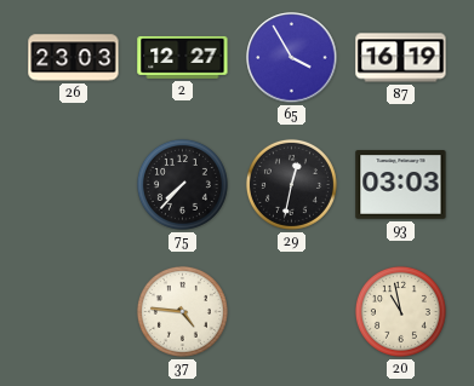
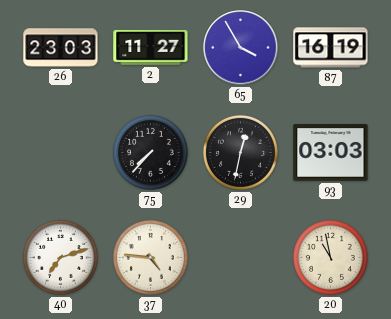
2: 12:27 -> 11:27
40: none -> 7:12
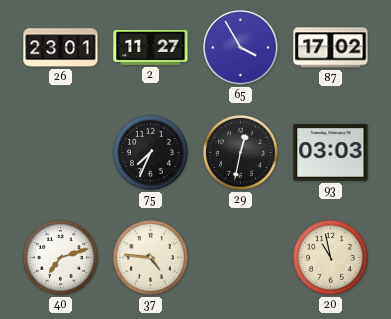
26: 23:03 -> 23:01
87: 16:19 -> 17:02
75: 7:37 -> 7:34
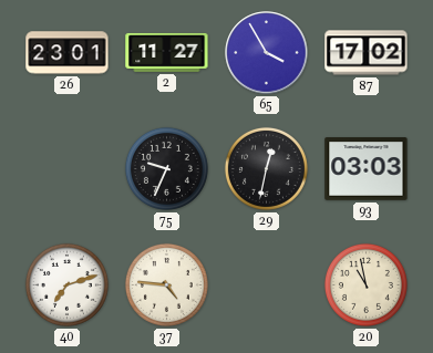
75: 7:34 -> 9:34
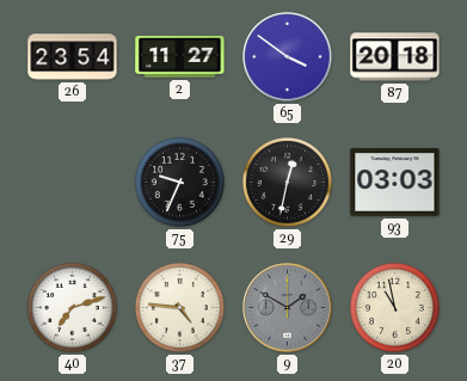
26: 23:01 -> 23:54
65: 3:55 -> 3:51
87: 17:02 -> 20:18
9: none -> 1:50
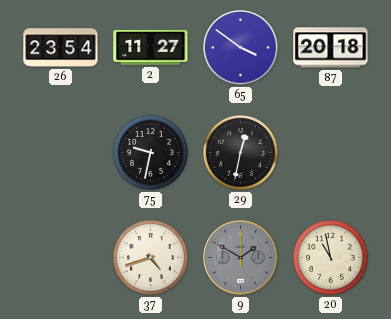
75: 9:34 -> 9:32
93: 03:03 -> none
40: 7:12 -> none
37: 4:46 -> 4:42
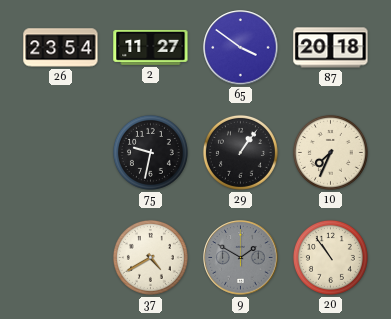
29: 12:32 -> 1:06
10: none -> 7:34
37: 4:42 -> 4:40
20: 10:58 -> 10:54
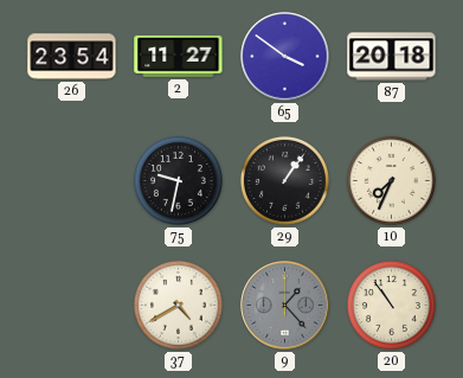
9: 1:50 -> 1:23
